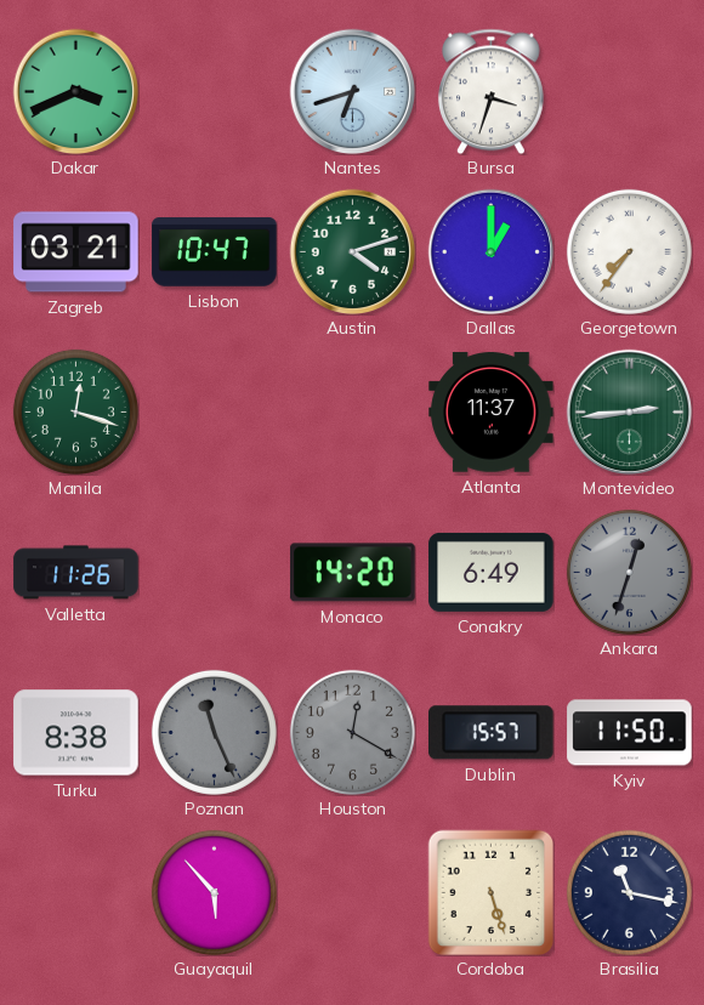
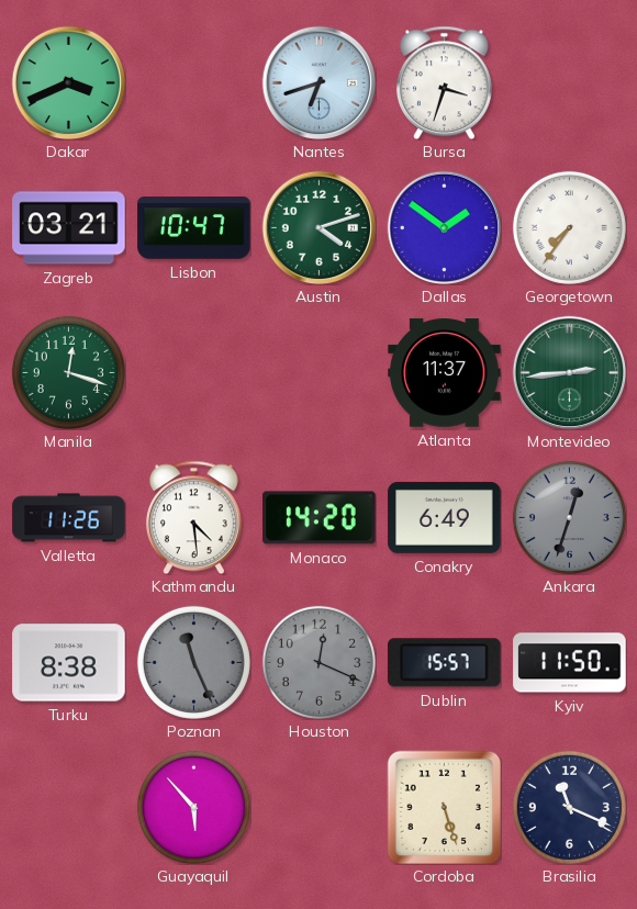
Dallas: 1:00 -> 1:51
Kathmandu: none -> 4:29
Houston: 12:20 -> 12:19
Brasilia: 11:17 -> 11:19
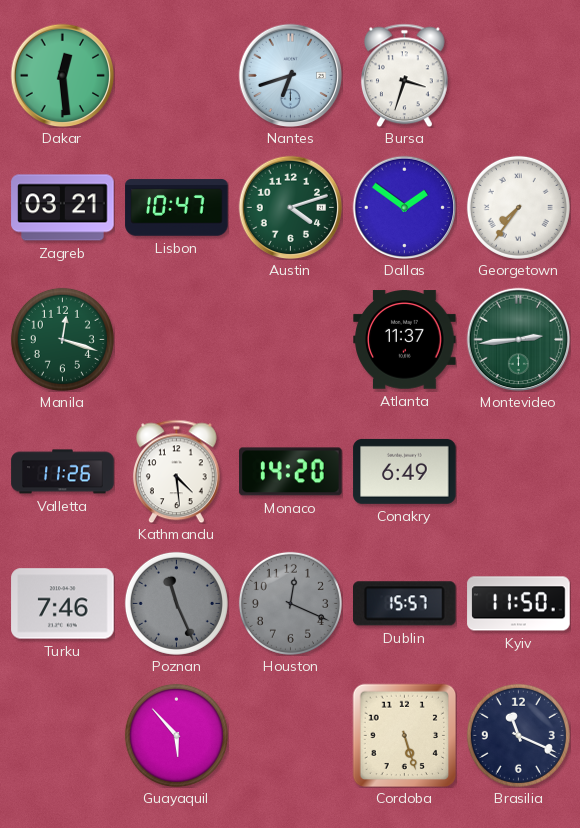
Dakar: 3:41 -> 12:29
Ankara: 12:33 -> none
Turku: 8:38 -> 7:46
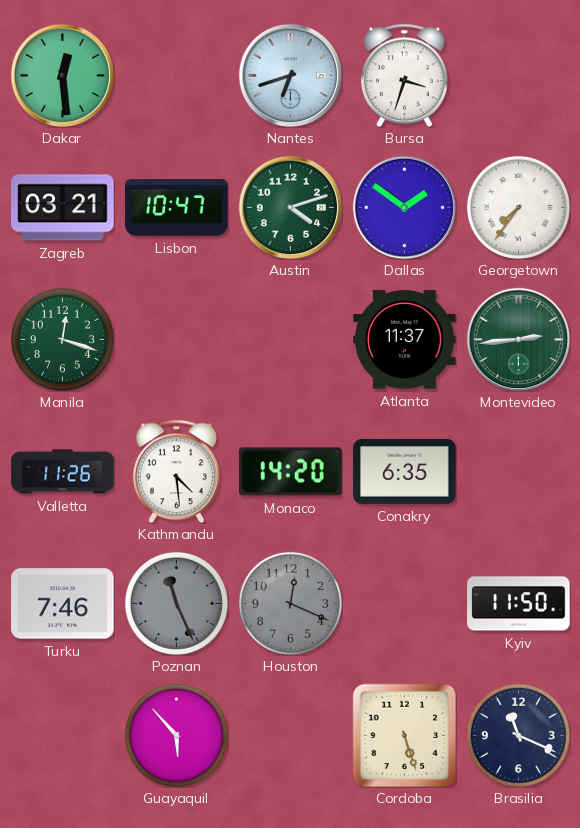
Conakry: 6:49 -> 6:35
Dublin: 15:57 -> none
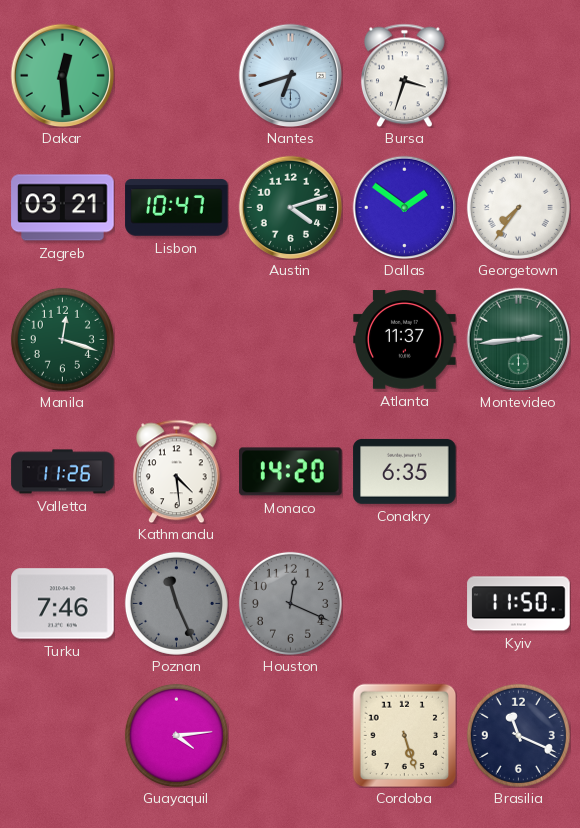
Guayaquil: 5:53 -> 4:14
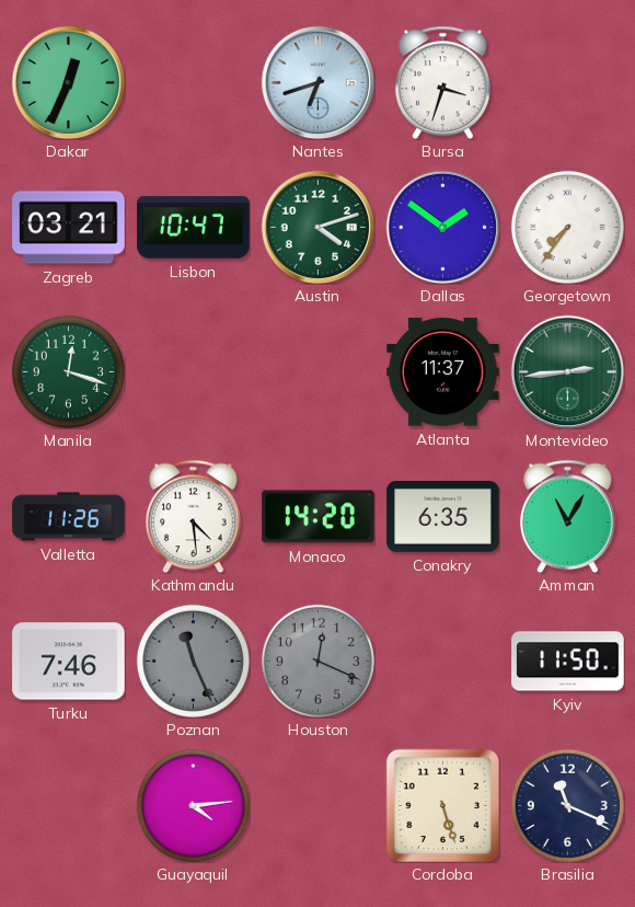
Dakar: 12:29 -> 12:34
Amman: none -> 11:05
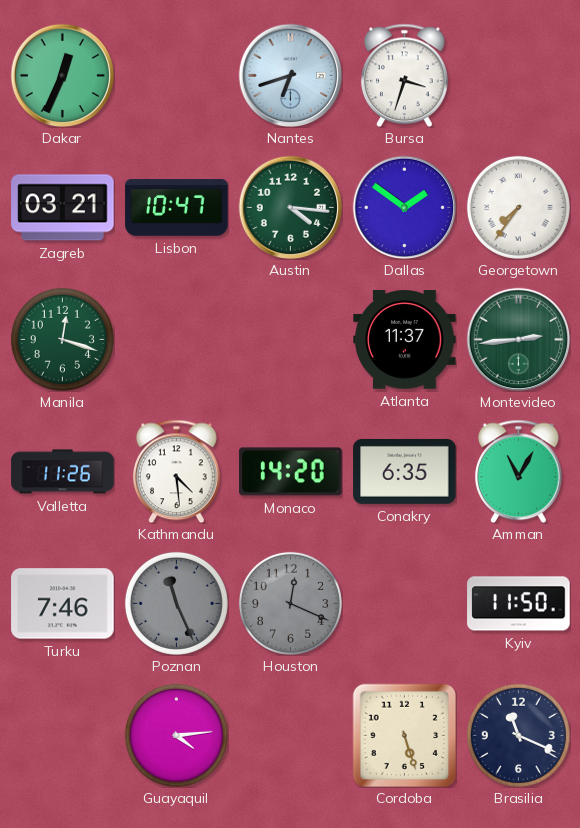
Austin: 4:12 -> 4:16
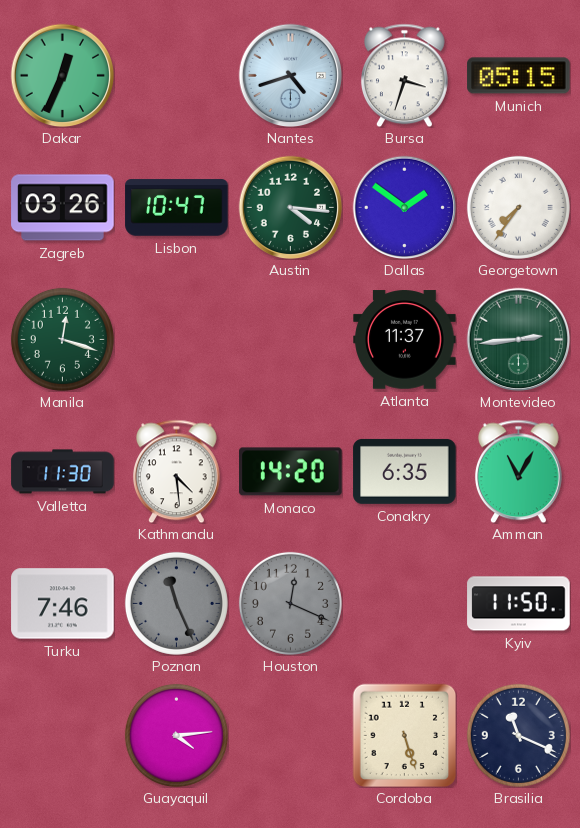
Nantes: 6:42 -> 4:42
Munich: none -> 05:15
Zagreb: 03:21 -> 03:26
Valletta: 11:26 -> 11:30
